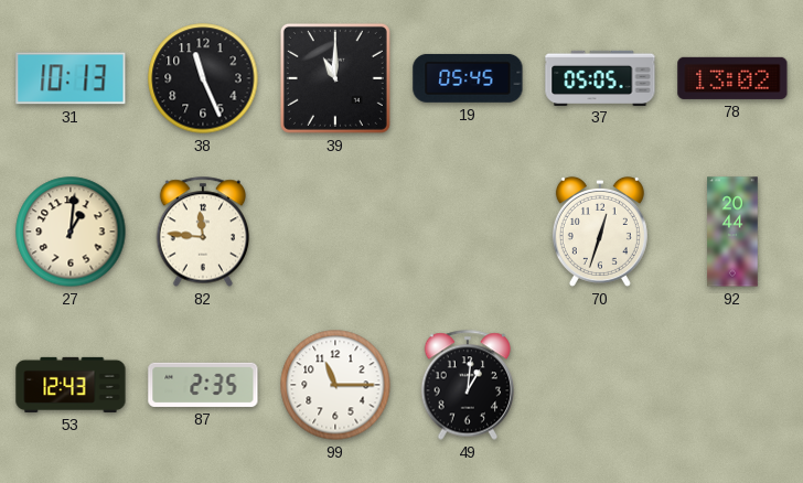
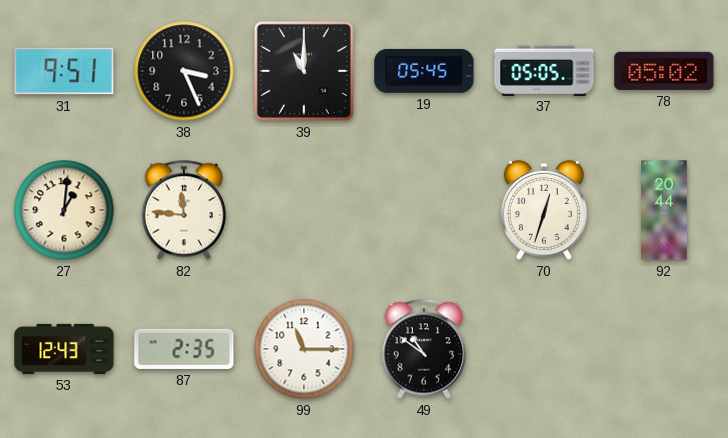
31: 10:13 -> 9:51
38: 11:26 -> 3:26
78: 13:02 -> 05:02
49: 1:01 -> 10:51
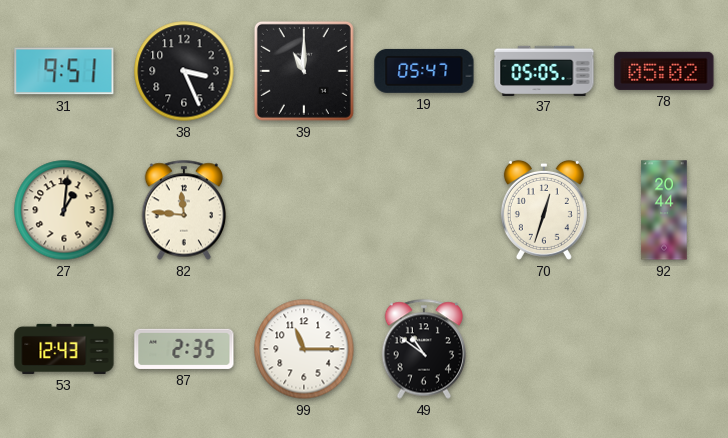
19: 05:45 -> 05:47
